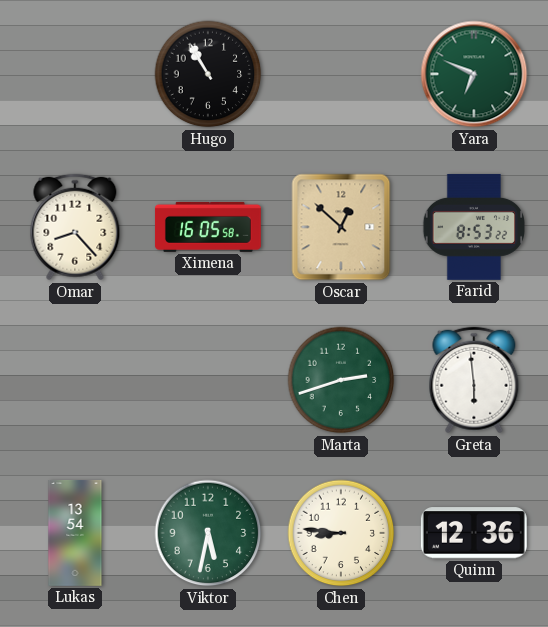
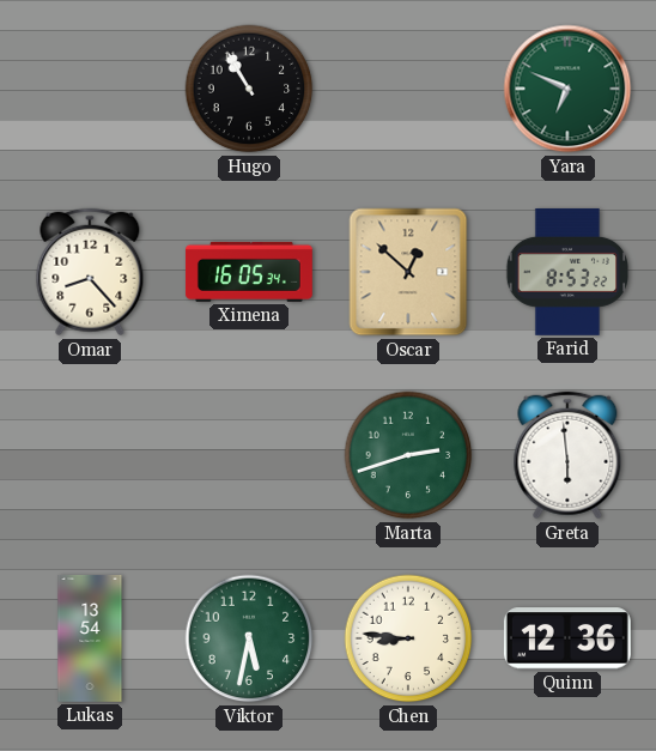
Ximena: 16:05:58 -> 16:05:34
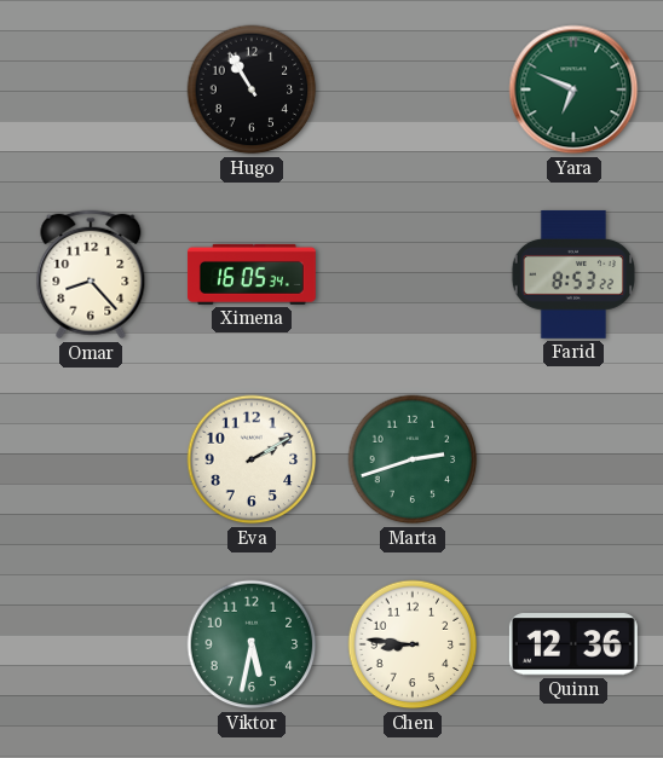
Oscar: 12:52 -> none
Eva: none -> 2:10
Greta: 5:59 -> none
Lukas: 13:54 -> none
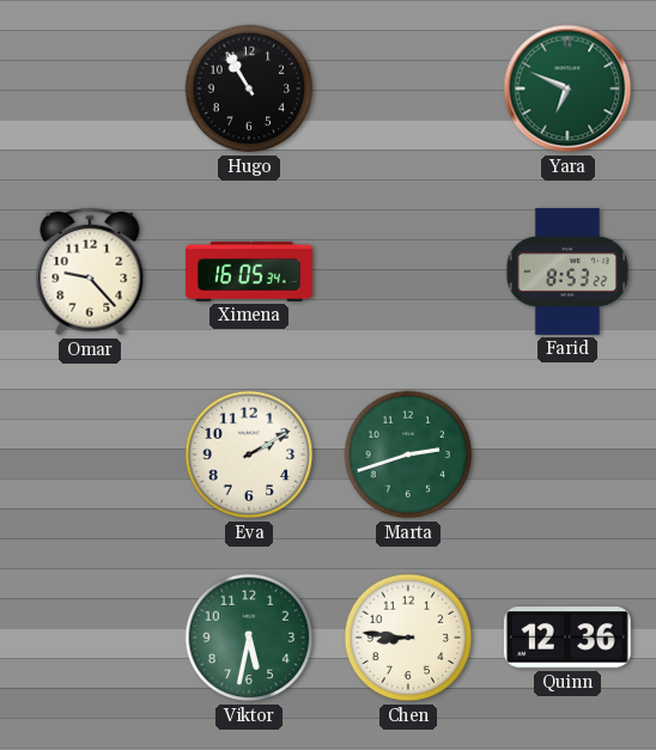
Omar: 8:23 -> 9:23
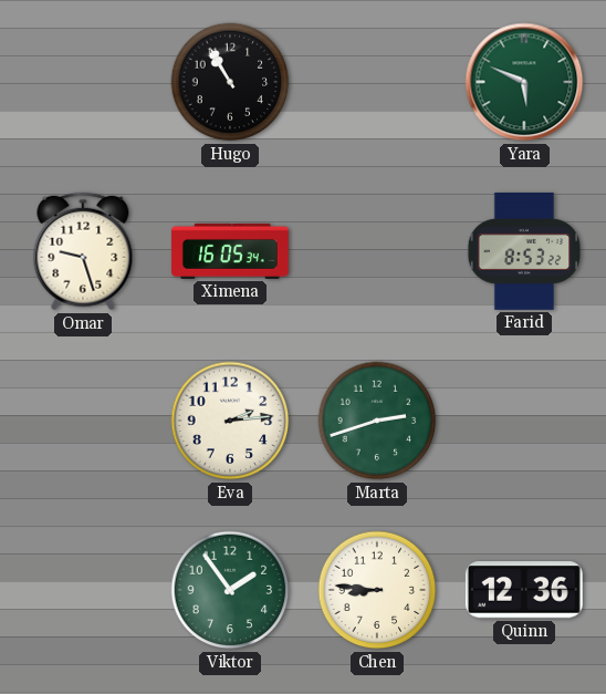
Yara: 6:49 -> 5:49
Omar: 9:23 -> 9:27
Eva: 2:10 -> 2:14
Viktor: 5:32 -> 1:54
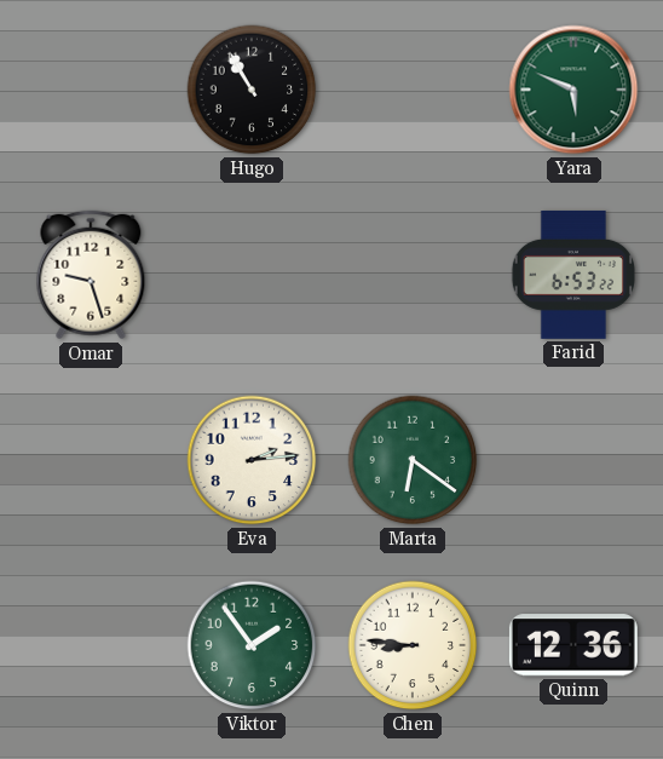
Ximena: 16:05 -> none
Farid: 8:53 -> 6:53
Marta: 2:42 -> 6:21
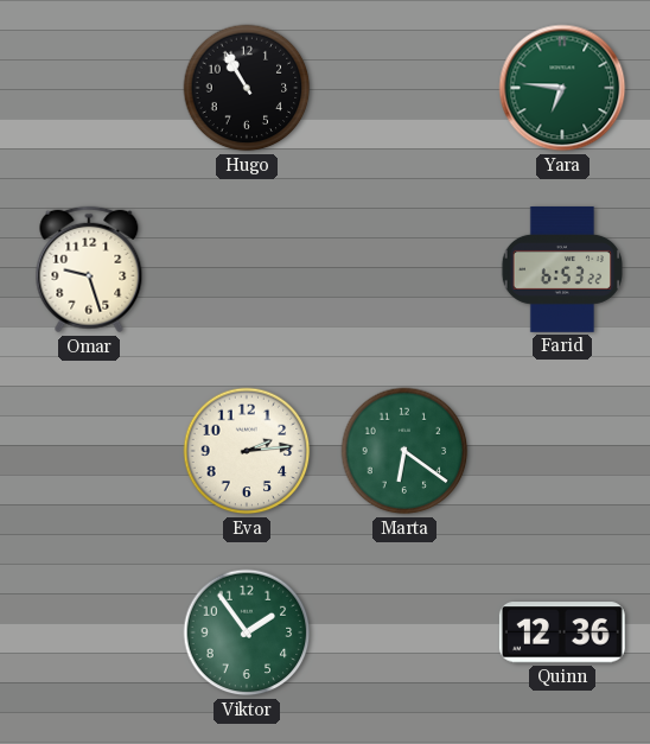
Yara: 5:49 -> 6:46
Chen: 8:46 -> none
